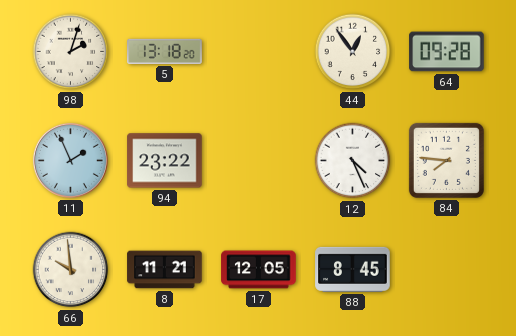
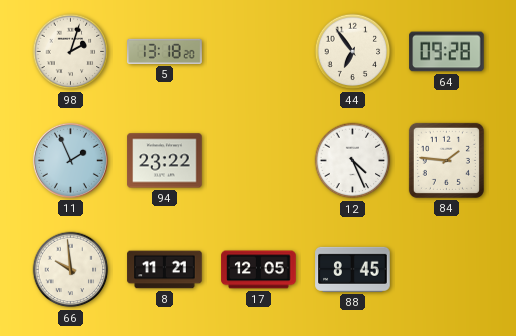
44: 12:54 -> 6:54
84: 7:46 -> 1:46
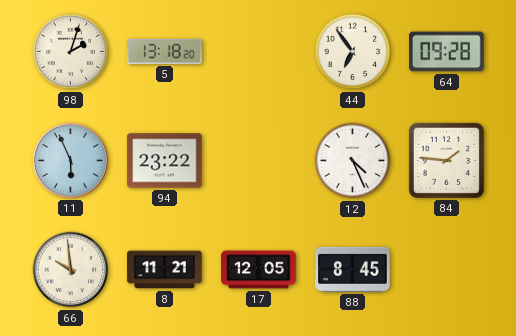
11: 1:56 -> 5:56
